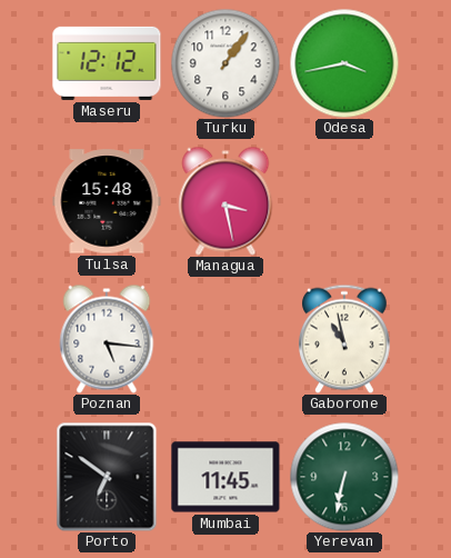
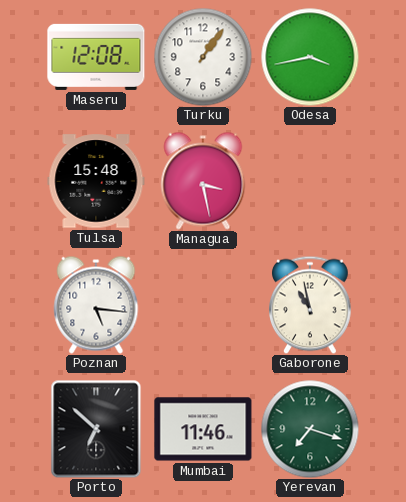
Maseru: 12:12 -> 12:08
Porto: 6:51 -> 6:52
Mumbai: 11:45 -> 11:46
Yerevan: 6:32 -> 7:18
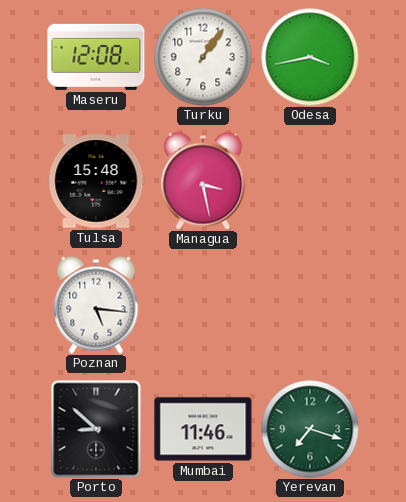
Gaborone: 10:58 -> none
Porto: 6:52 -> 8:52
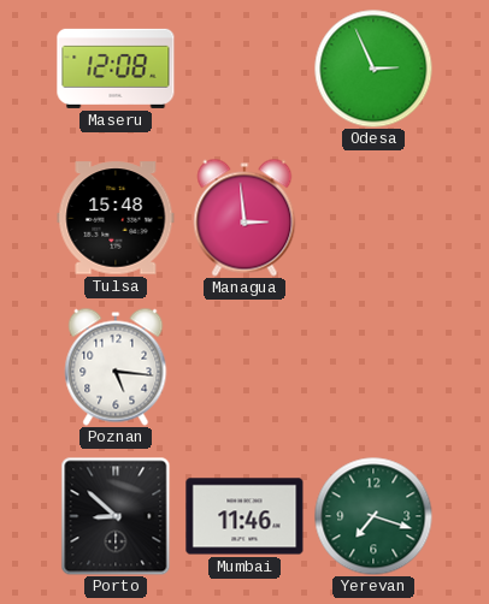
Turku: 1:06 -> none
Odesa: 3:43 -> 2:56
Managua: 3:28 -> 2:59
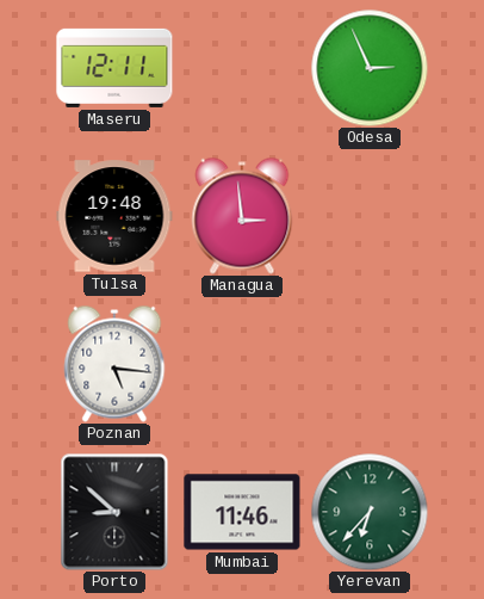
Maseru: 12:08 -> 12:11
Tulsa: 15:48 -> 19:48
Yerevan: 7:18 -> 6:37
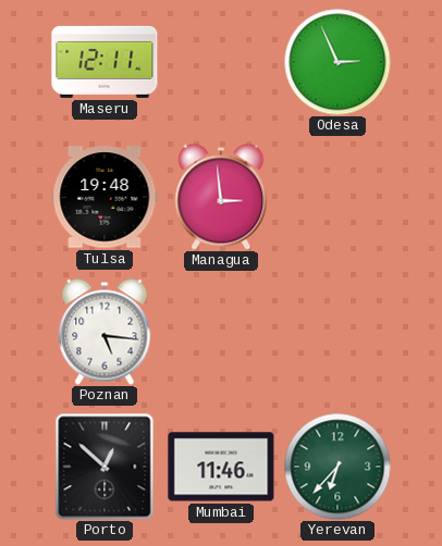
Porto: 8:52 -> 12:52
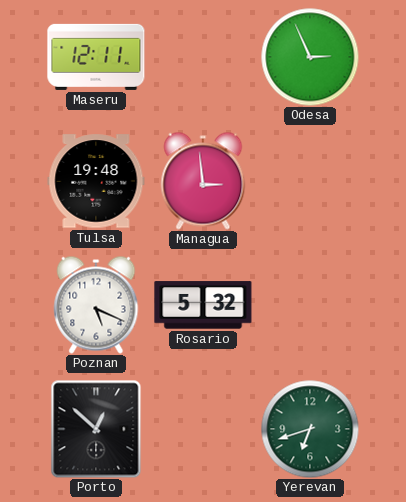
Poznan: 5:16 -> 5:19
Rosario: none -> 5:32
Mumbai: 11:46 -> none
Yerevan: 6:37 -> 6:42
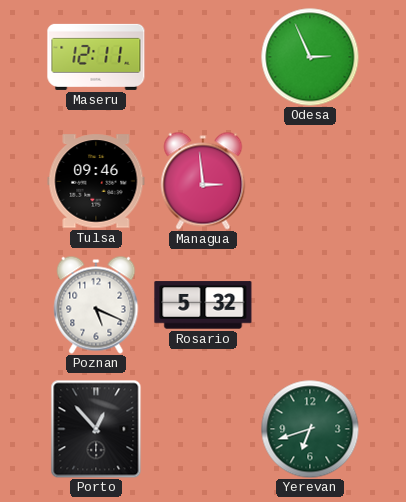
Tulsa: 19:48 -> 09:46
Porto: 12:52 -> 12:53
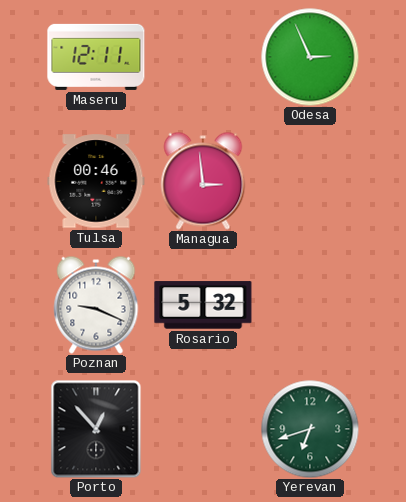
Tulsa: 09:46 -> 00:46
Poznan: 5:19 -> 9:19
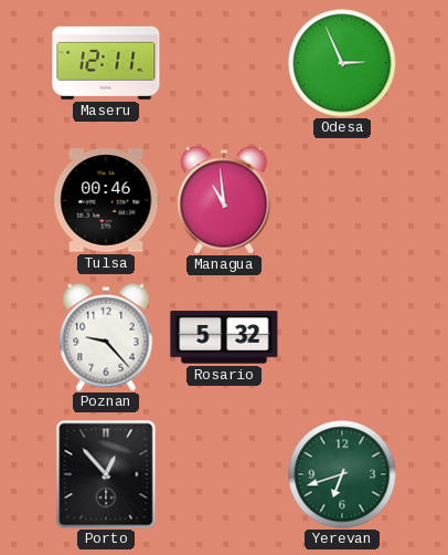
Managua: 2:59 -> 10:59
Poznan: 9:19 -> 9:23
